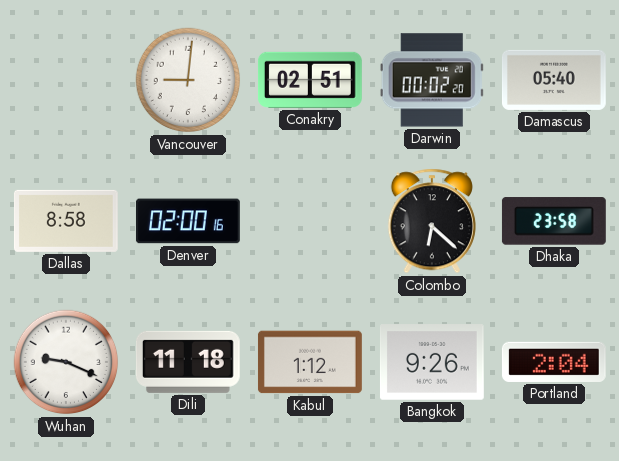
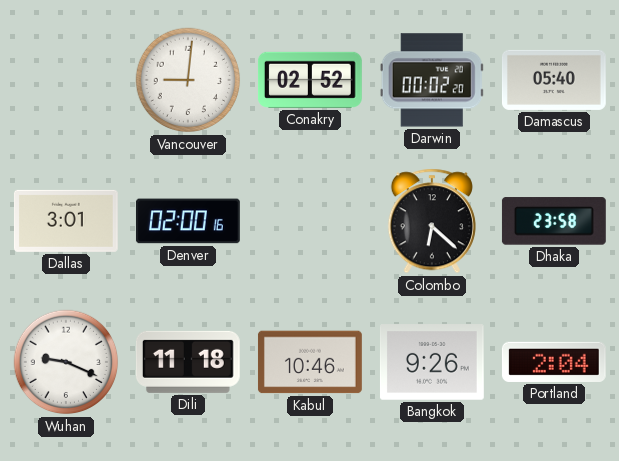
Conakry: 02:51 -> 02:52
Dallas: 8:58 -> 3:01
Kabul: 1:12 -> 10:46
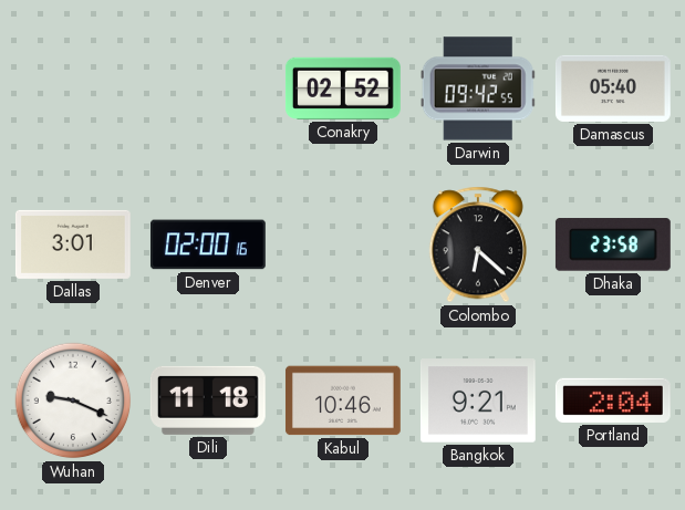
Vancouver: 9:01 -> none
Darwin: 00:02 -> 09:42
Bangkok: 9:26 -> 9:21
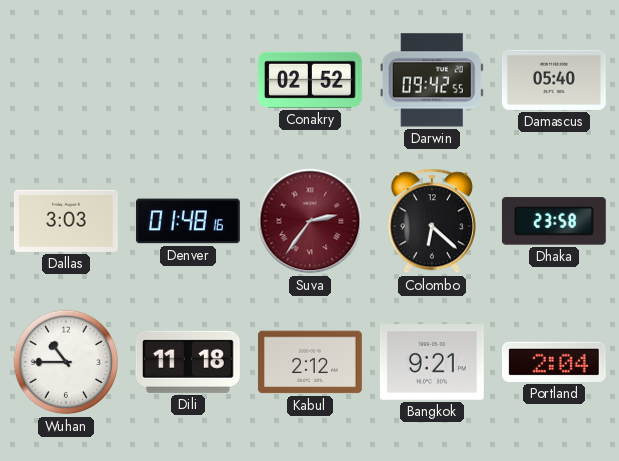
Dallas: 3:01 -> 3:03
Denver: 02:00 -> 01:48
Suva: none -> 2:36
Wuhan: 9:19 -> 10:45
Kabul: 10:46 -> 2:12
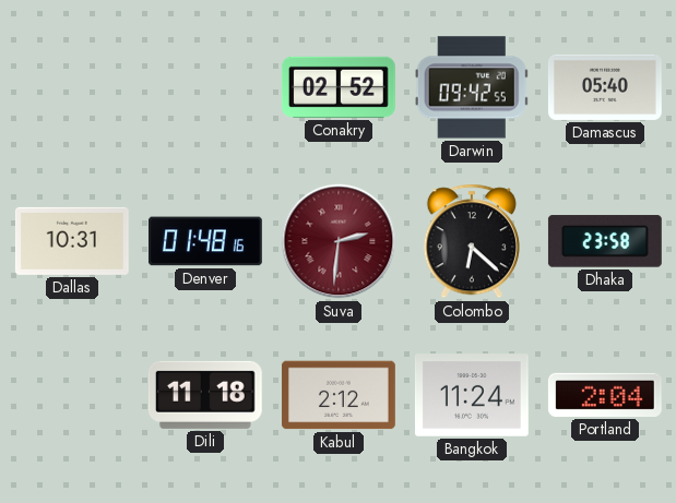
Dallas: 3:03 -> 10:31
Suva: 2:36 -> 2:31
Wuhan: 10:45 -> none
Bangkok: 9:21 -> 11:24
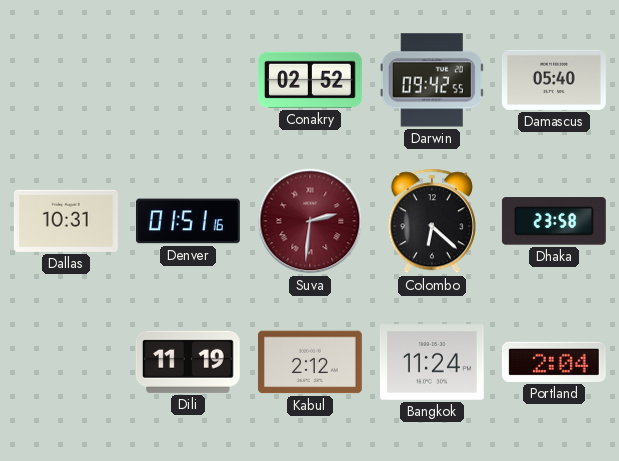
Denver: 01:48 -> 01:51
Dili: 11:18 -> 11:19
